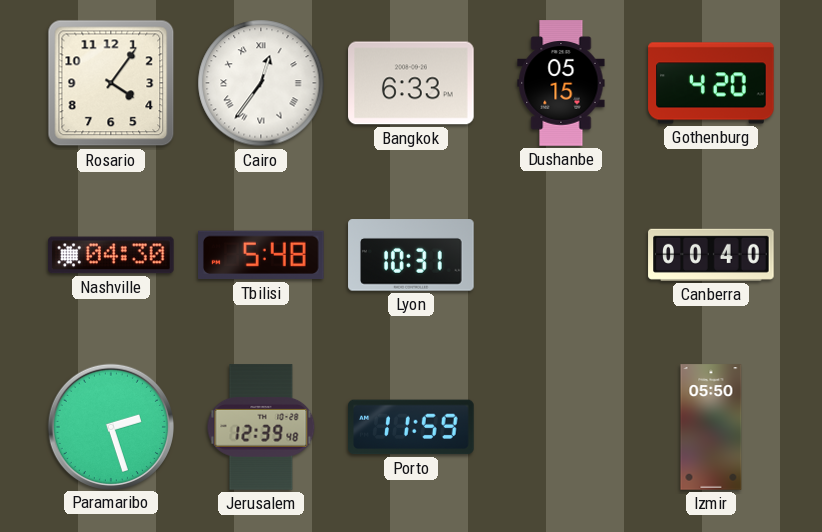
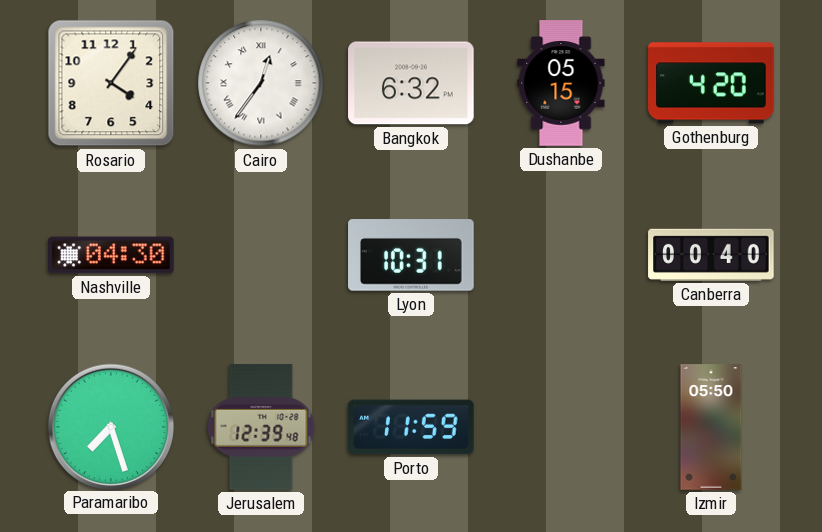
Bangkok: 6:33 -> 6:32
Tbilisi: 5:48 -> none
Paramaribo: 2:27 -> 7:27
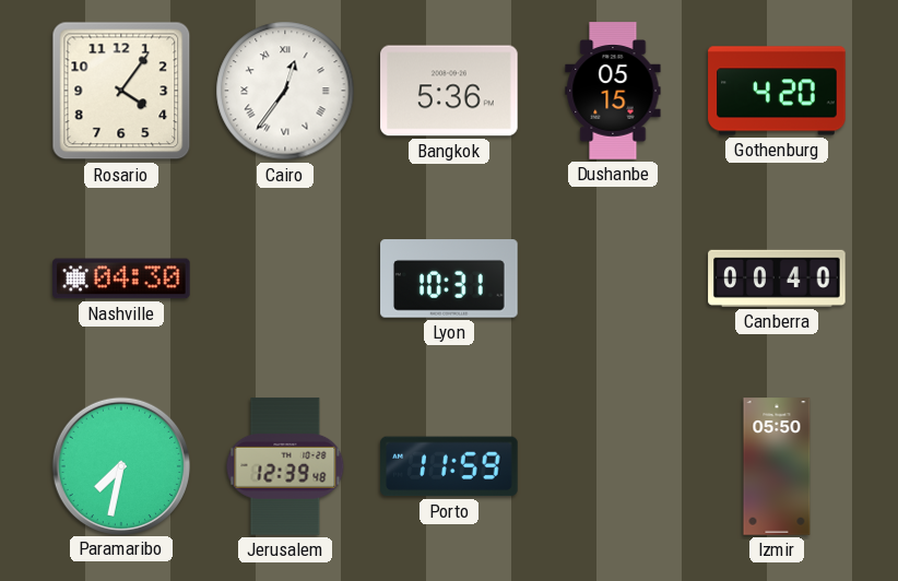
Bangkok: 6:32 -> 5:36
Paramaribo: 7:27 -> 7:32
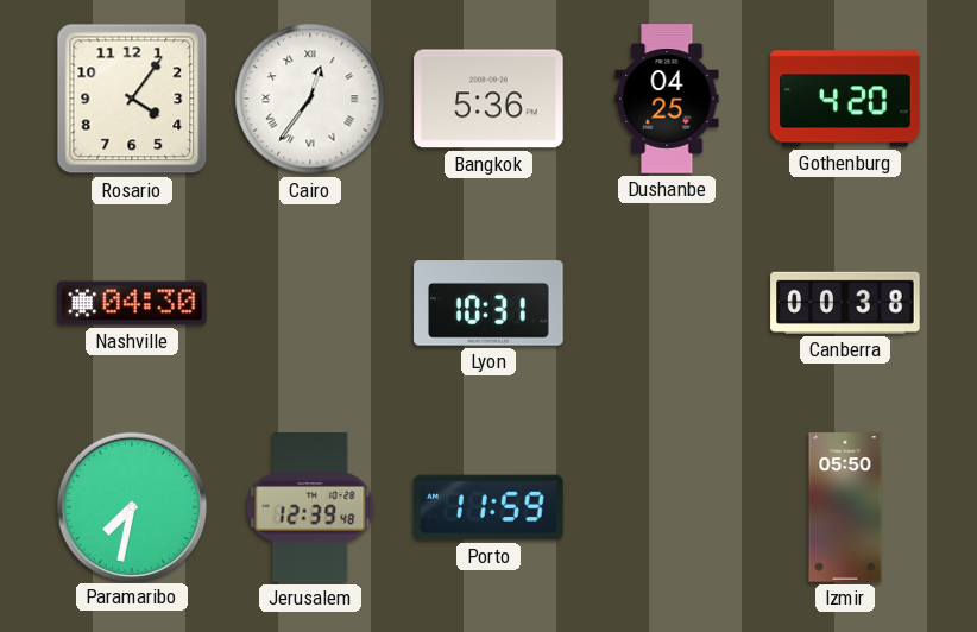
Dushanbe: 05:15 -> 04:25
Canberra: 00:40 -> 00:38
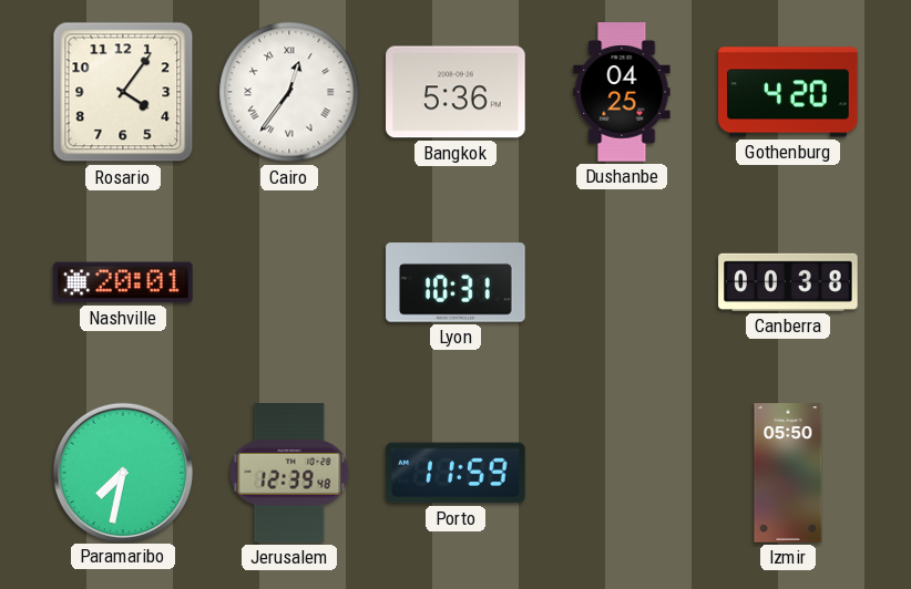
Nashville: 04:30 -> 20:01
